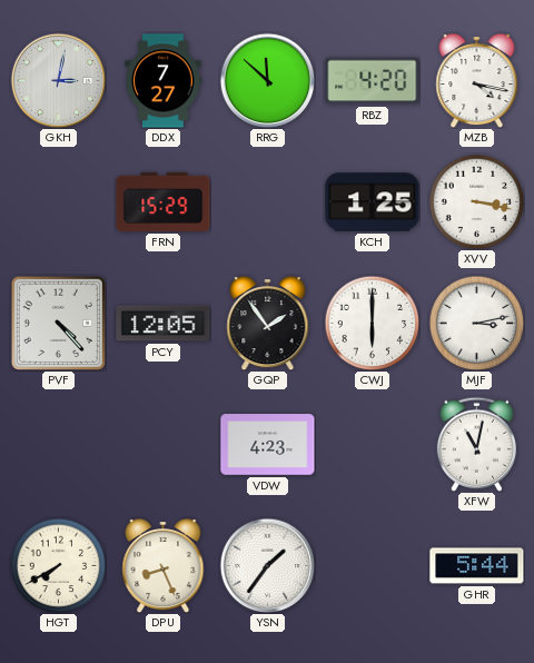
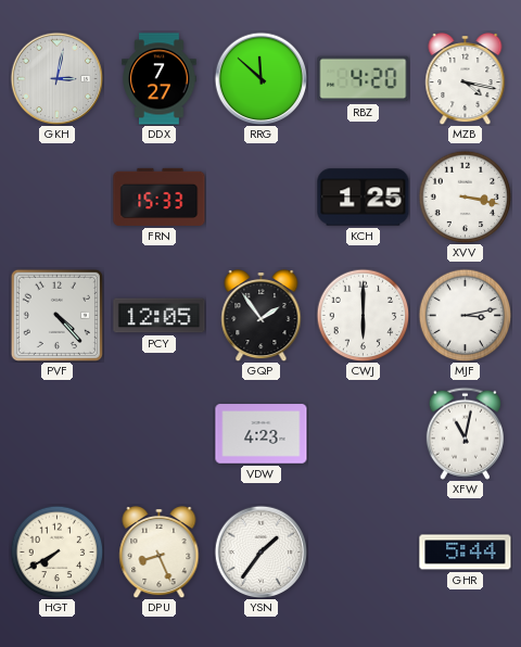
FRN: 15:29 -> 15:33
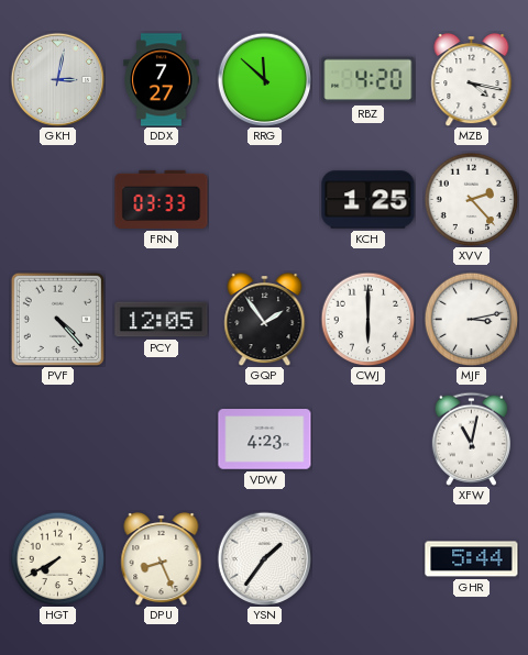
FRN: 15:33 -> 03:33
XVV: 3:17 -> 2:23
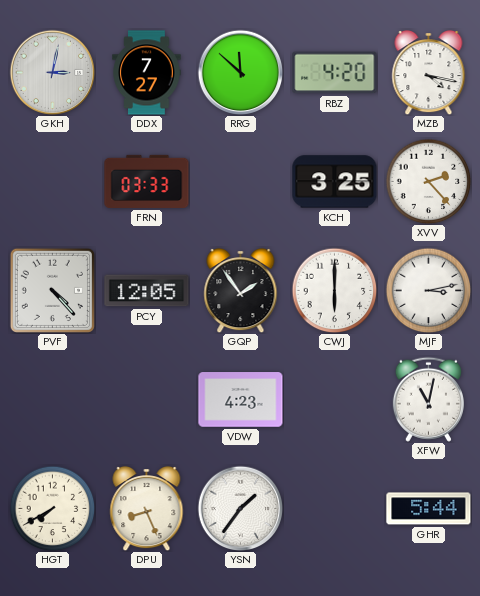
KCH: 1:25 -> 3:25
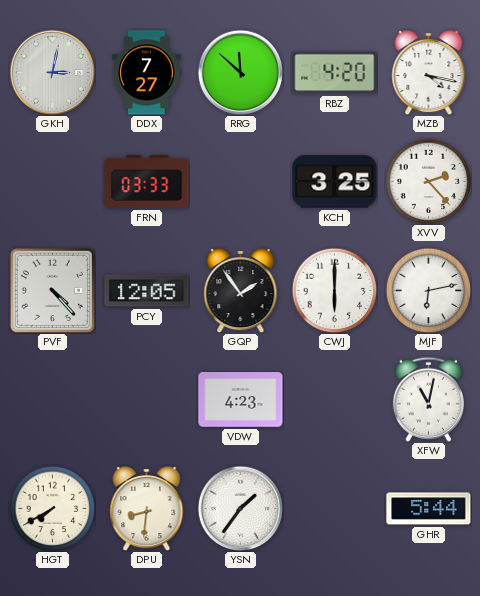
MJF: 3:13 -> 6:13
DPU: 8:26 -> 8:31
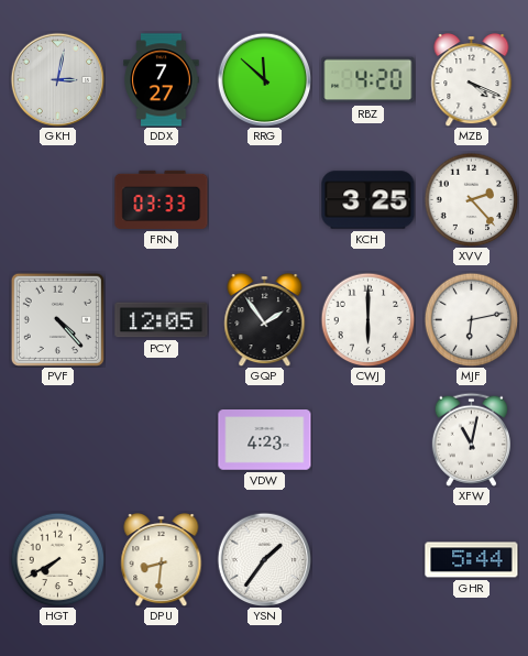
MZB: 4:17 -> 4:19
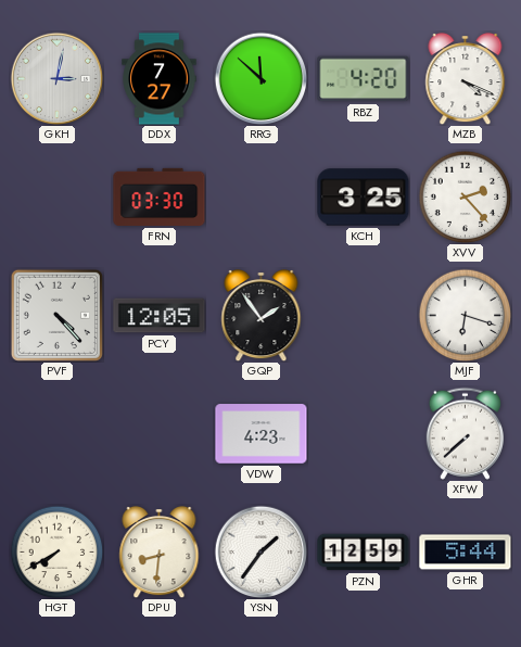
FRN: 03:33 -> 03:30
CWJ: 6:00 -> none
MJF: 6:13 -> 6:18
XFW: 11:02 -> 7:38
PZN: none -> 12:59
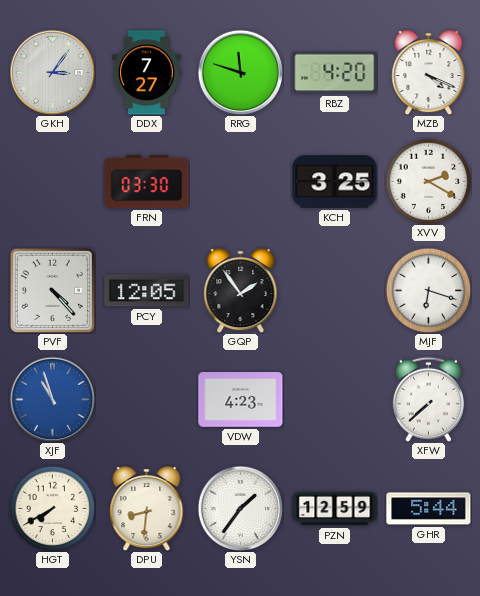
GKH: 3:02 -> 3:06
RRG: 11:52 -> 11:48
XVV: 2:23 -> 2:20
XJF: none -> 10:57
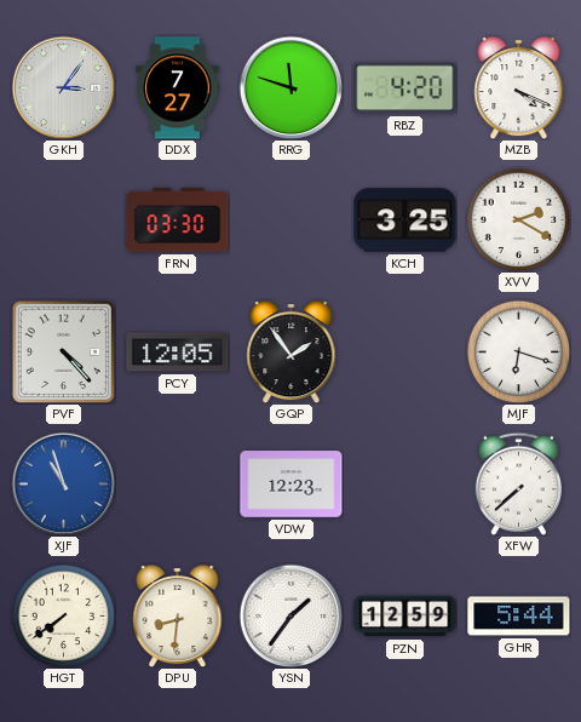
VDW: 4:23 -> 12:23
HGT: 7:40 -> 7:39
